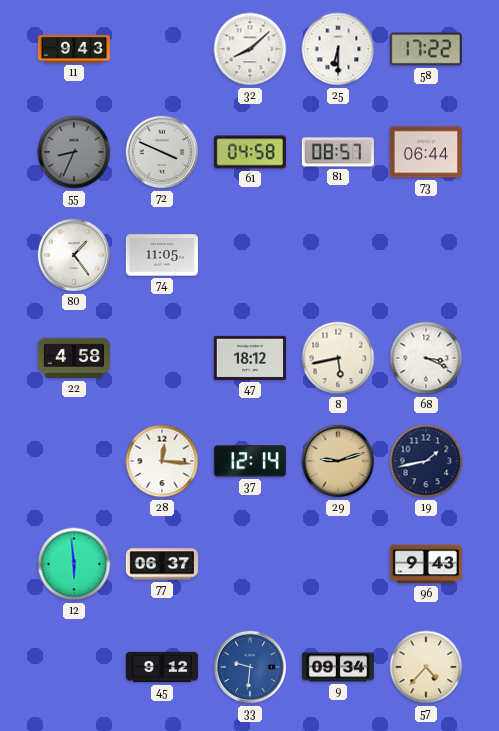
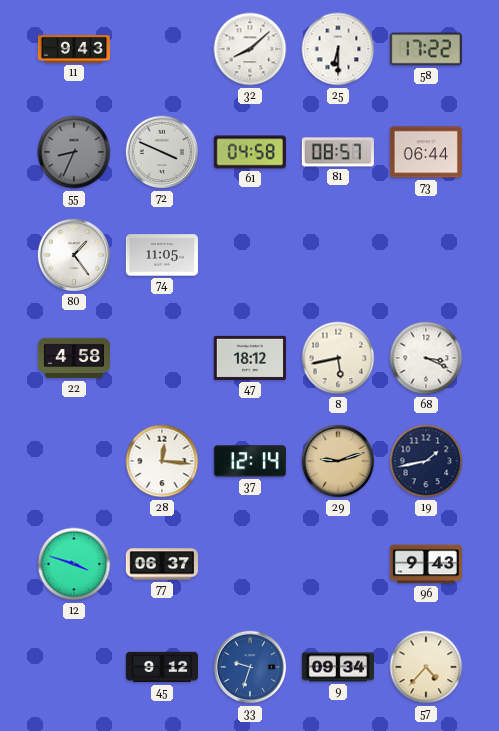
12: 5:59 -> 3:48
33: 9:31 -> 9:33
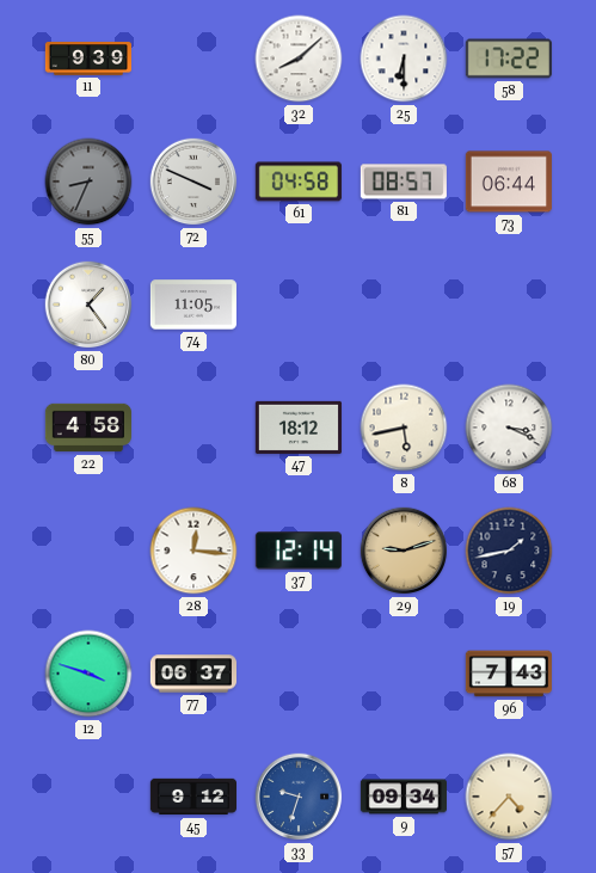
11: 9:43 -> 9:39
96: 9:43 -> 7:43
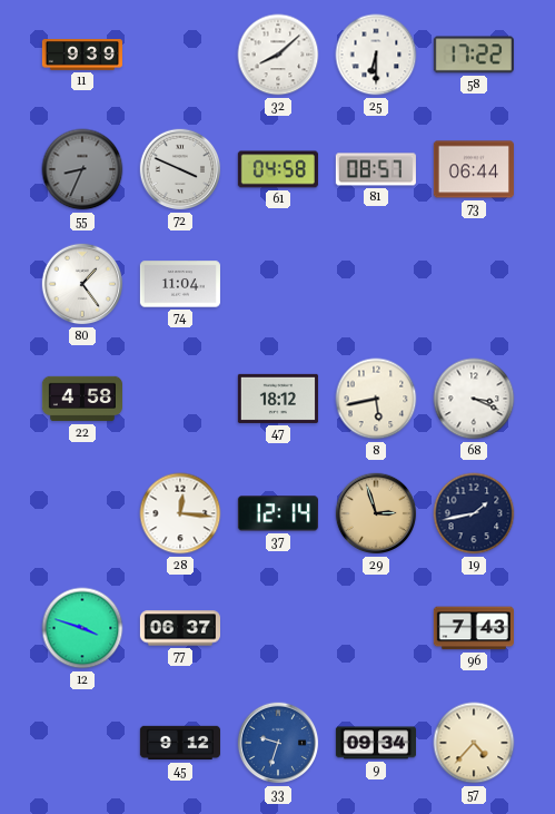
74: 11:05 -> 11:04
29: 9:12 -> 2:57
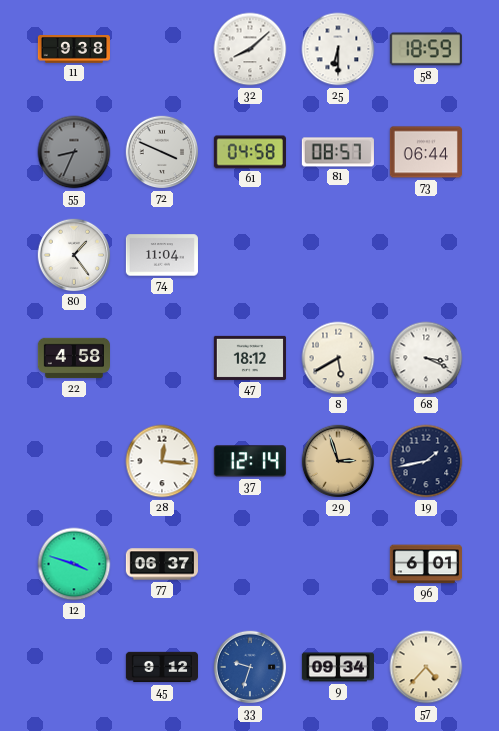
11: 9:39 -> 9:38
58: 17:22 -> 18:59
8: 5:43 -> 5:40
96: 7:43 -> 6:01
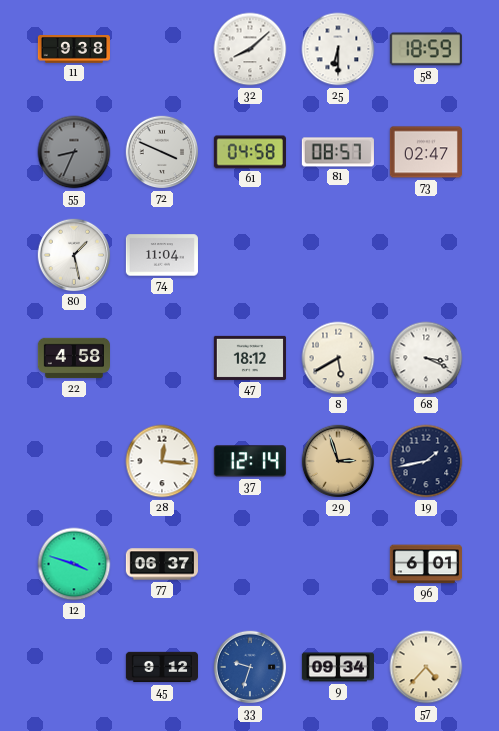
73: 06:44 -> 02:47
80: 1:24 -> 1:28
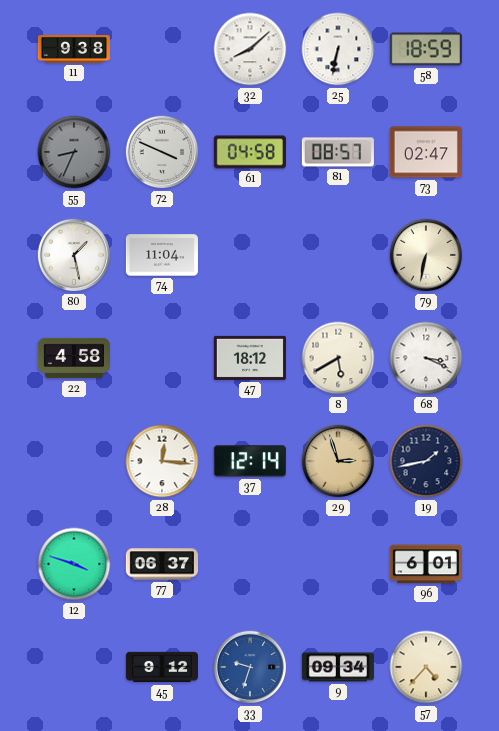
25: 6:30 -> 6:32
79: none -> 6:32
